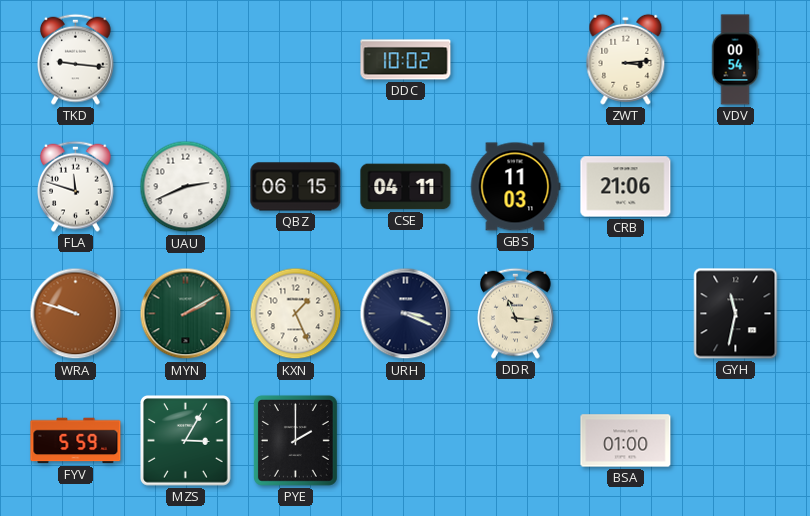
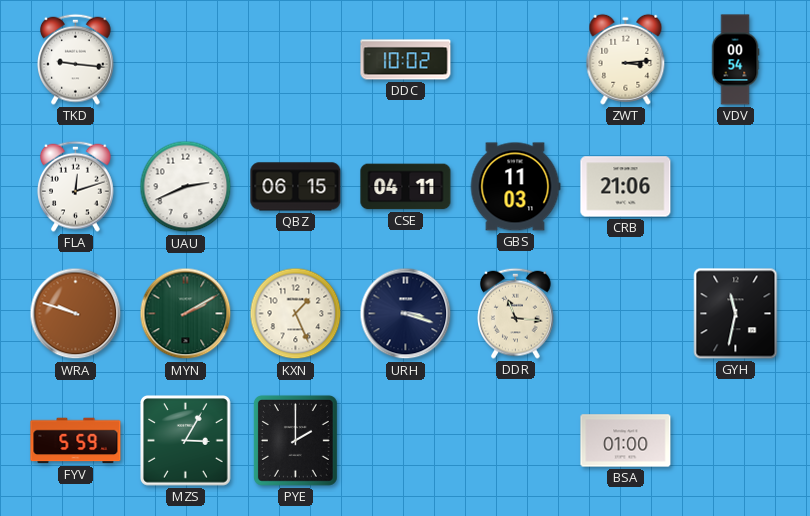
FLA: 11:48 -> 12:12
URH: 3:19 -> 3:18
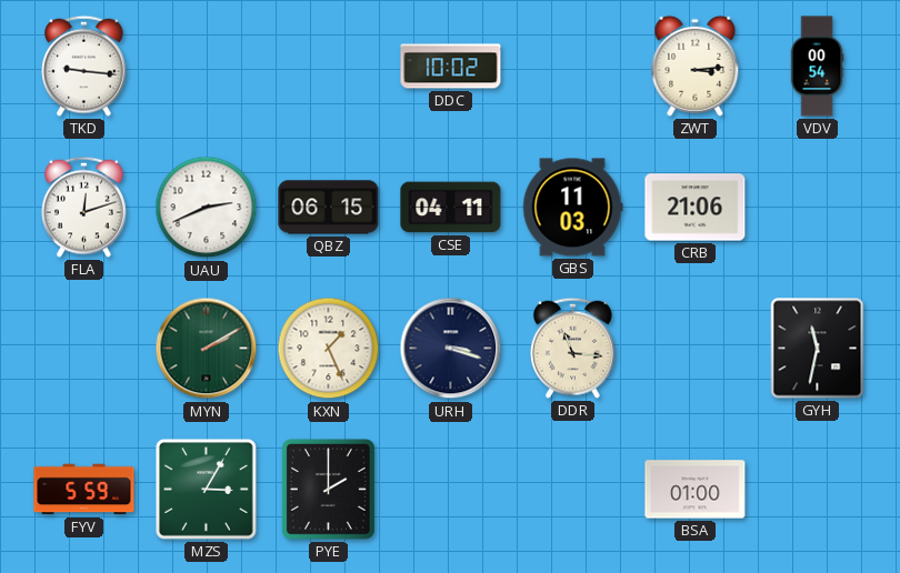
WRA: 9:48 -> none
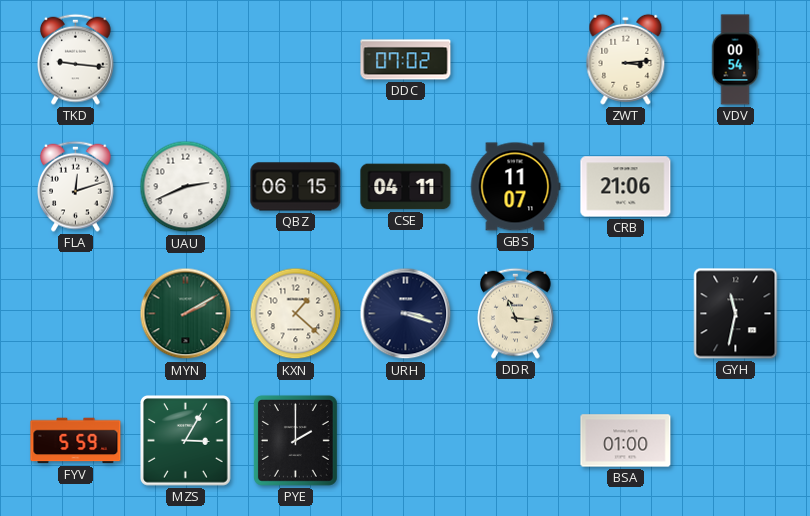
DDC: 10:02 -> 07:02
GBS: 11:03 -> 11:07
KXN: 1:26 -> 1:22
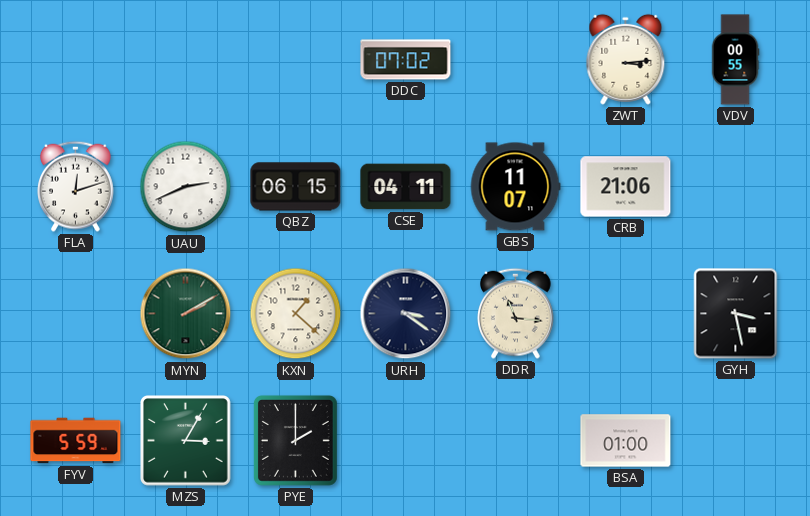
TKD: 9:16 -> none
VDV: 00:54 -> 00:55
URH: 3:18 -> 3:21
GYH: 11:32 -> 3:28
